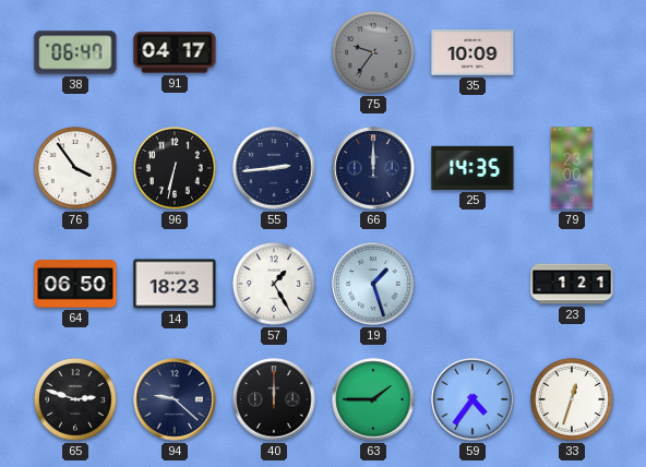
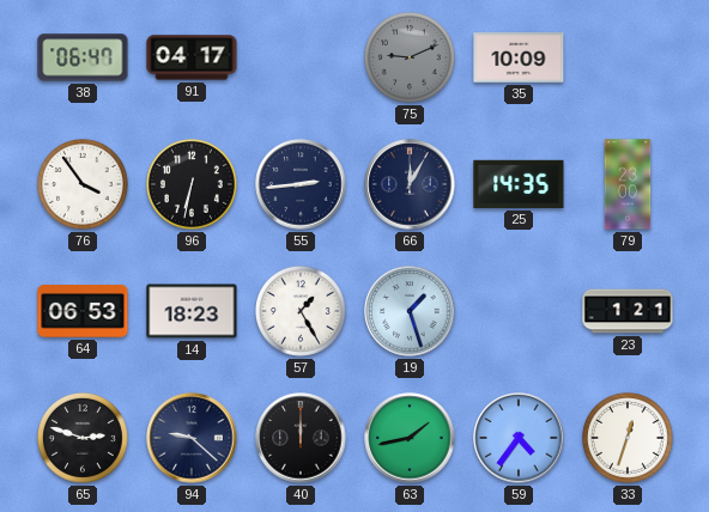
75: 9:36 -> 9:11
66: 12:00 -> 12:05
64: 06:50 -> 06:53
63: 1:45 -> 1:43
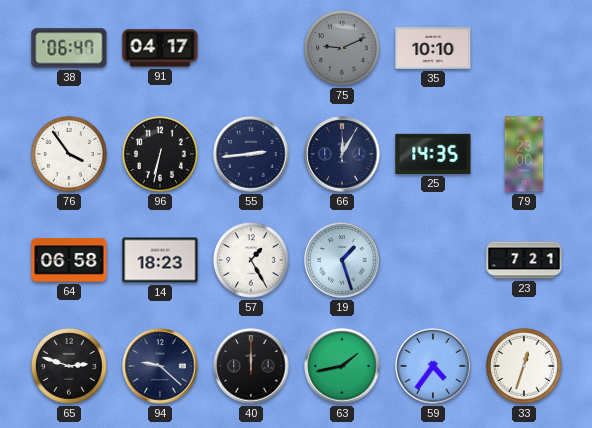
35: 10:09 -> 10:10
64: 06:53 -> 06:58
23: 1:21 -> 7:21
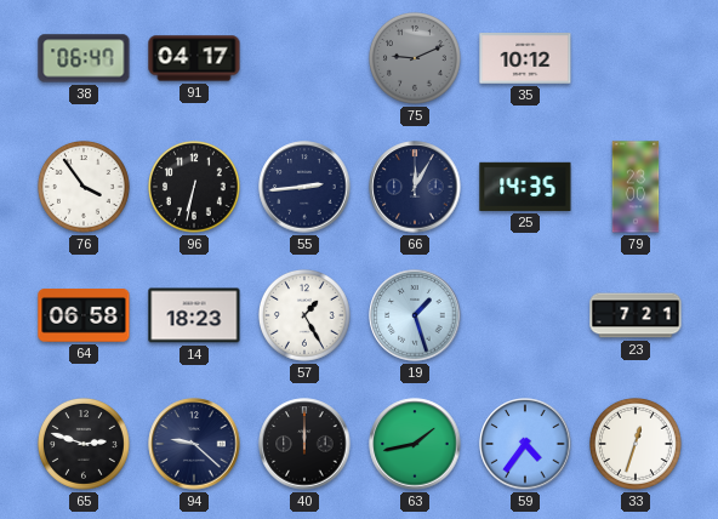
35: 10:10 -> 10:12
